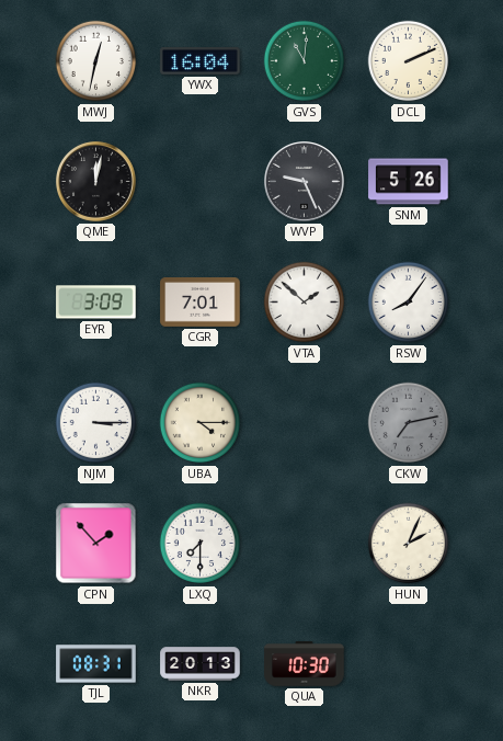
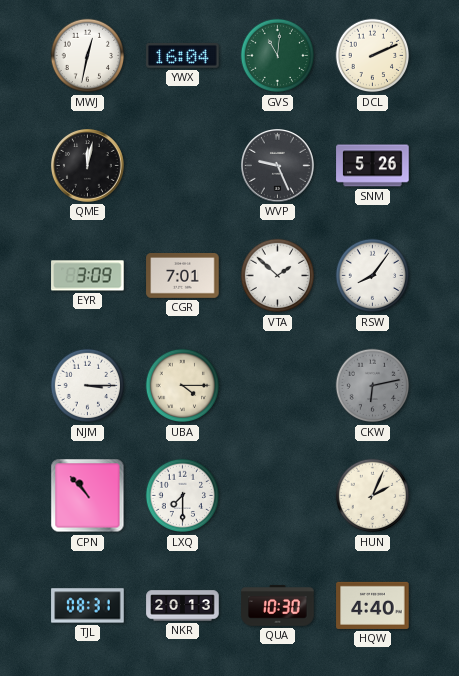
CKW: 7:13 -> 6:13
CPN: 1:53 -> 10:53
HQW: none -> 4:40
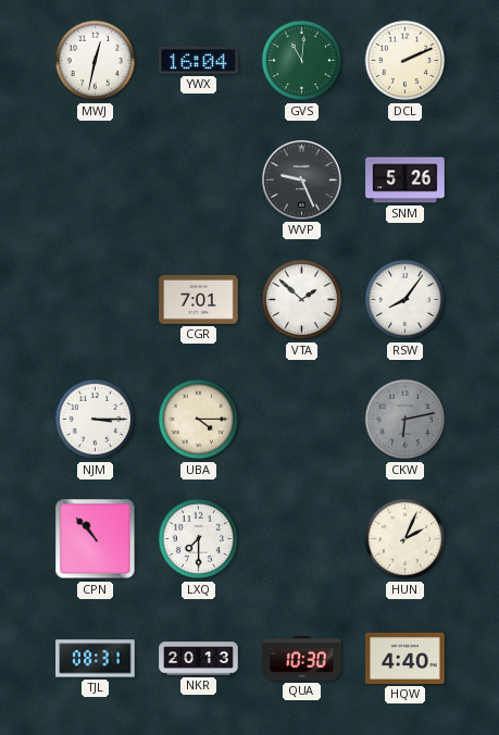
QME: 12:02 -> none
EYR: 3:09 -> none
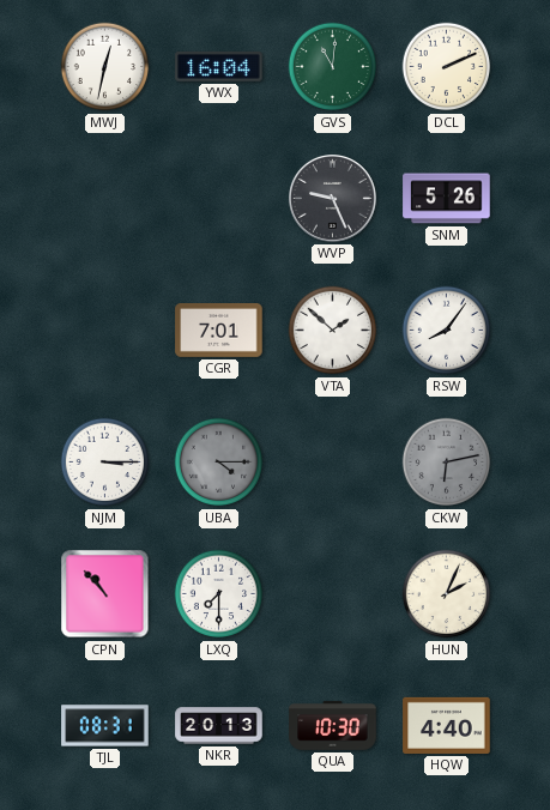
UBA dial: cream -> grey
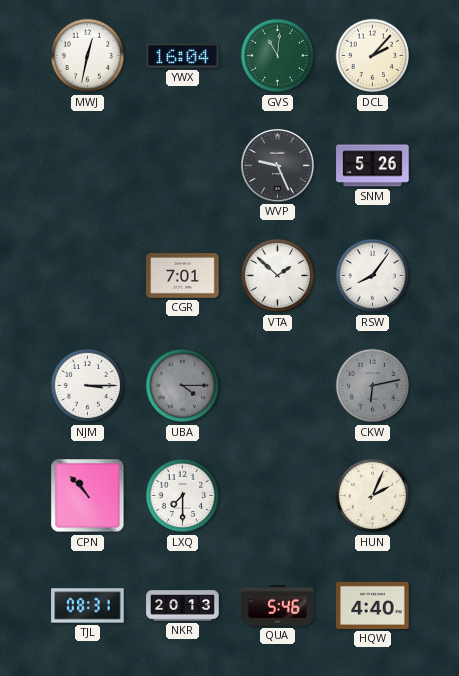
DCL: 2:11 -> 2:07
QUA: 10:30 -> 5:46
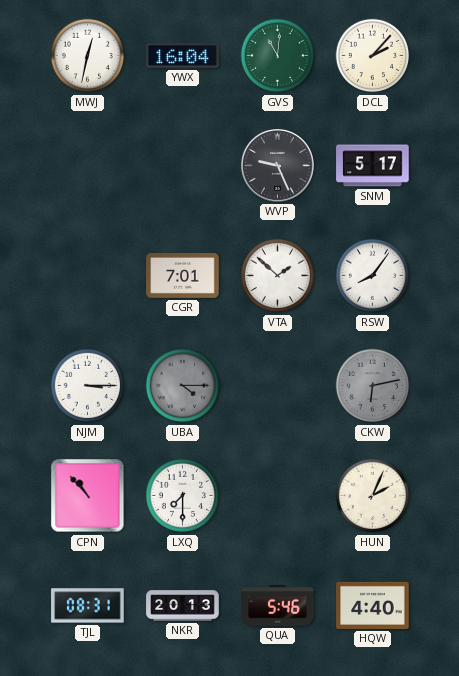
SNM: 5:26 -> 5:17
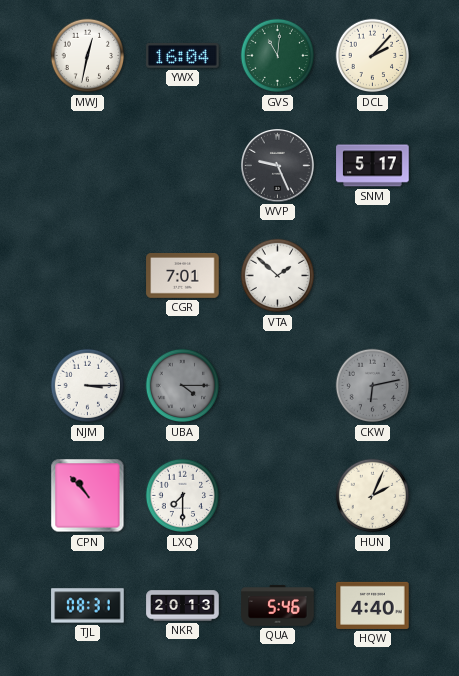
RSW: 8:06 -> none
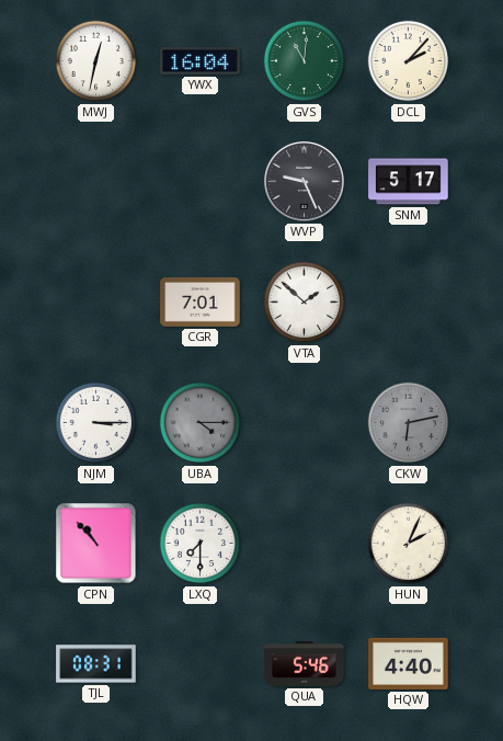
NKR: 20:13 -> none
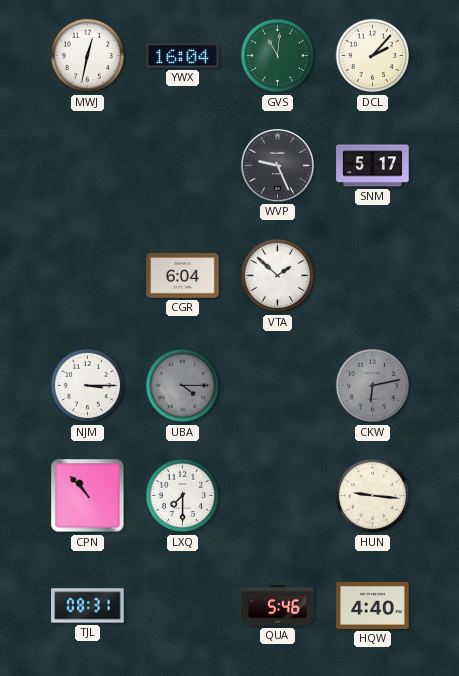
CGR: 7:01 -> 6:04
HUN: 2:04 -> 9:16
